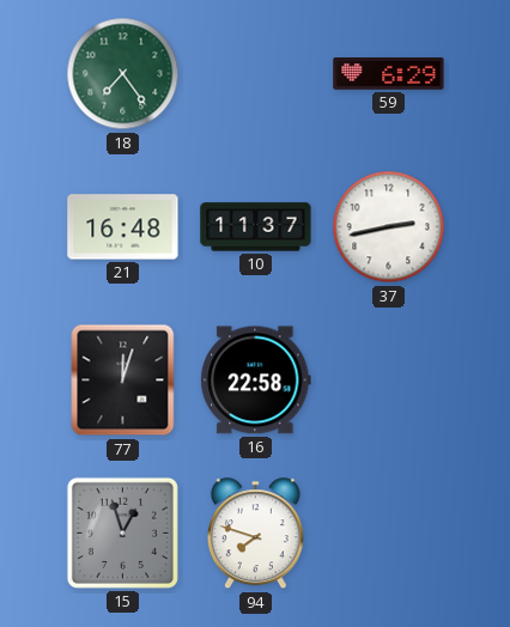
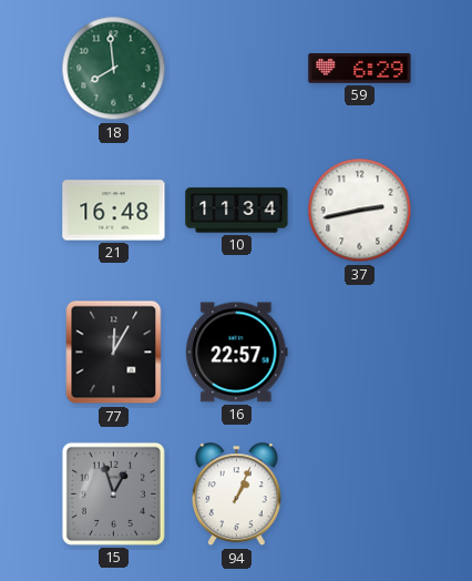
18: 7:24 -> 7:59
10: 11:37 -> 11:34
77: 12:03 -> 12:05
16: 22:58 -> 22:57
94: 7:48 -> 1:04
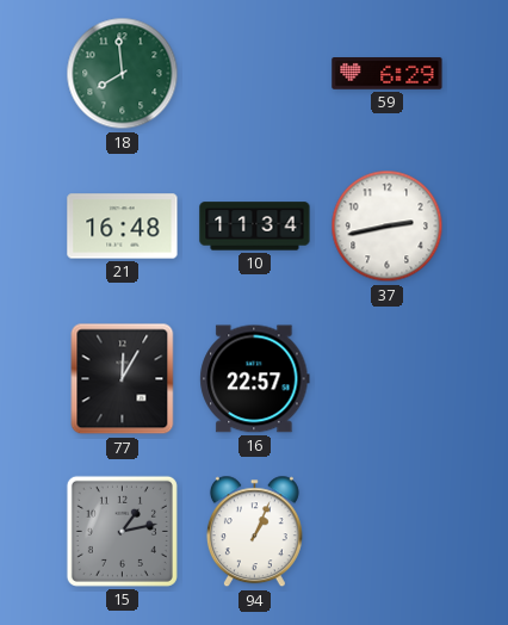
15: 12:57 -> 1:13
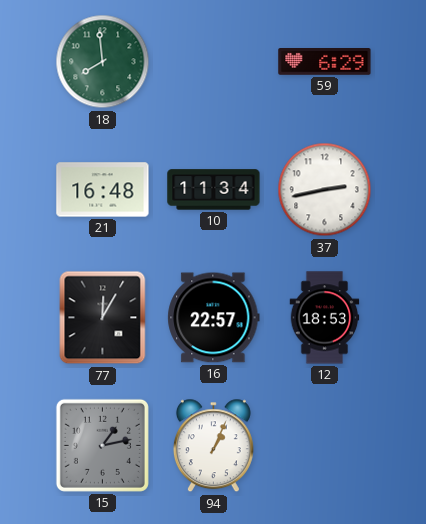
12: none -> 18:53
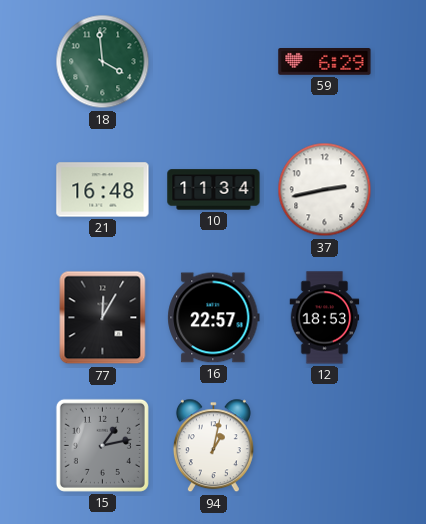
18: 7:59 -> 3:59
94: 1:04 -> 1:02
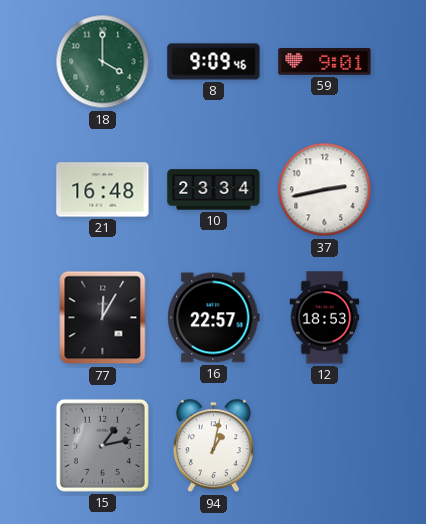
18: 3:59 -> 4:00
8: none -> 9:09
59: 6:29 -> 9:01
10: 11:34 -> 23:34
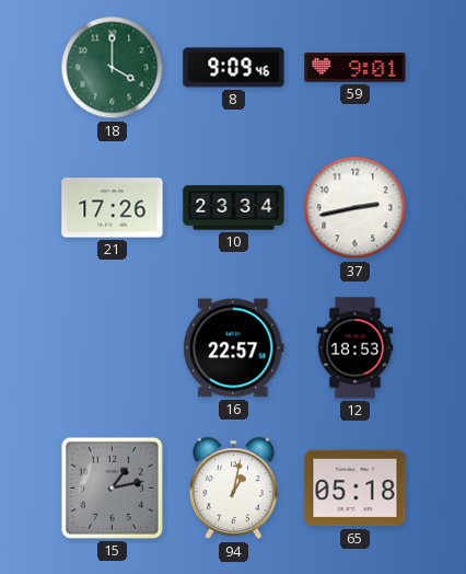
21: 16:48 -> 17:26
77: 12:05 -> none
65: none -> 05:18
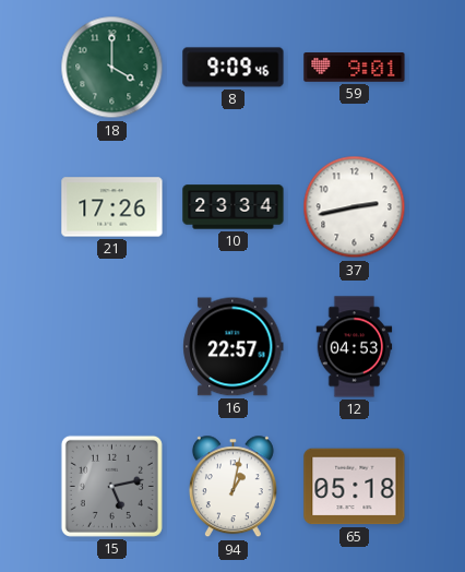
12: 18:53 -> 04:53
15: 1:13 -> 5:13
